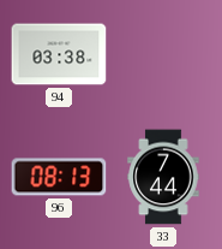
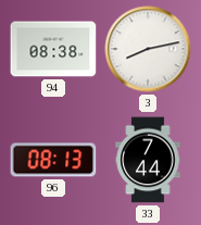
94: 03:38 -> 08:38
3: none -> 8:13
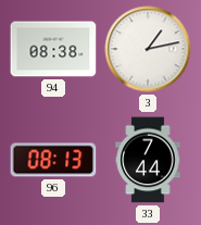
3: 8:13 -> 1:13
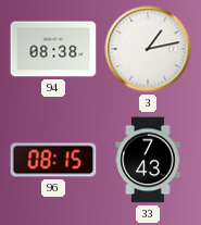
96: 08:13 -> 08:15
33: 7:44 -> 7:43
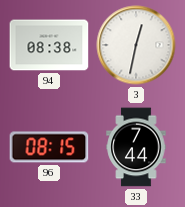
3: 1:13 -> 12:32
33: 7:43 -> 7:44
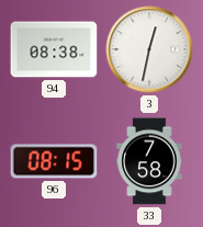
33: 7:44 -> 7:58
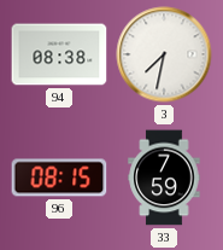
3: 12:32 -> 7:32
33: 7:58 -> 7:59
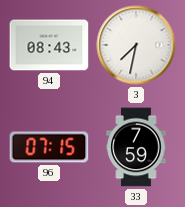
94: 08:38 -> 08:43
96: 08:15 -> 07:15
